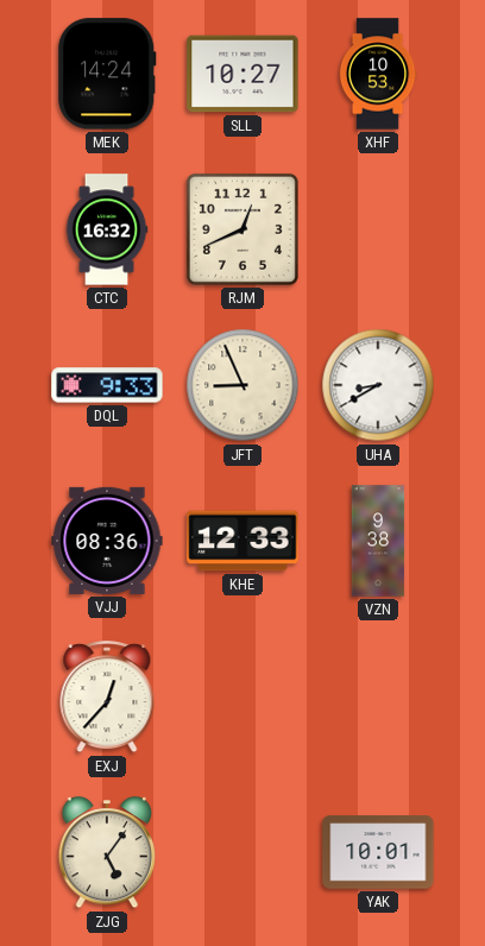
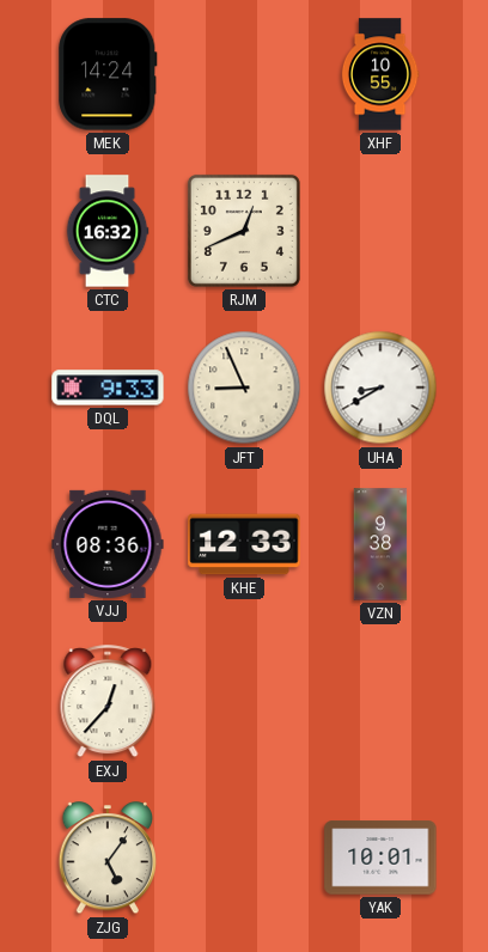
SLL: 10:27 -> none
XHF: 10:53 -> 10:55
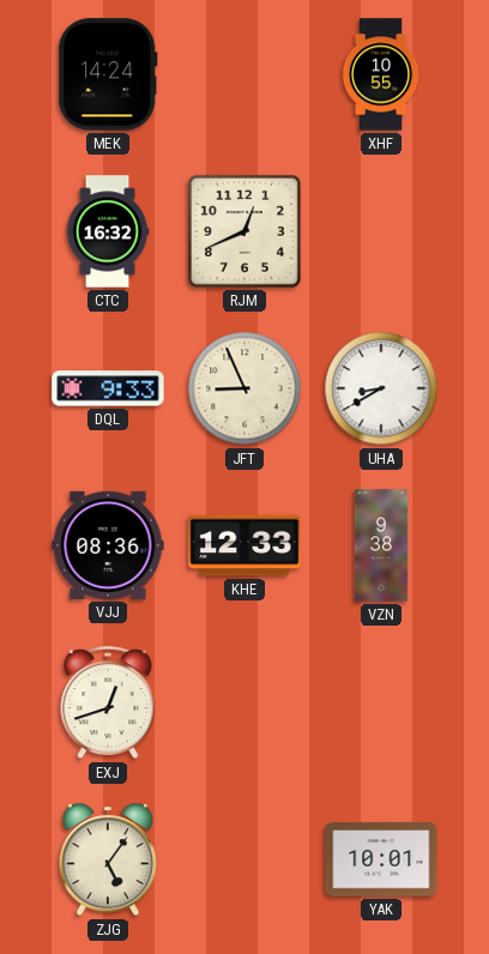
EXJ: 12:37 -> 12:42
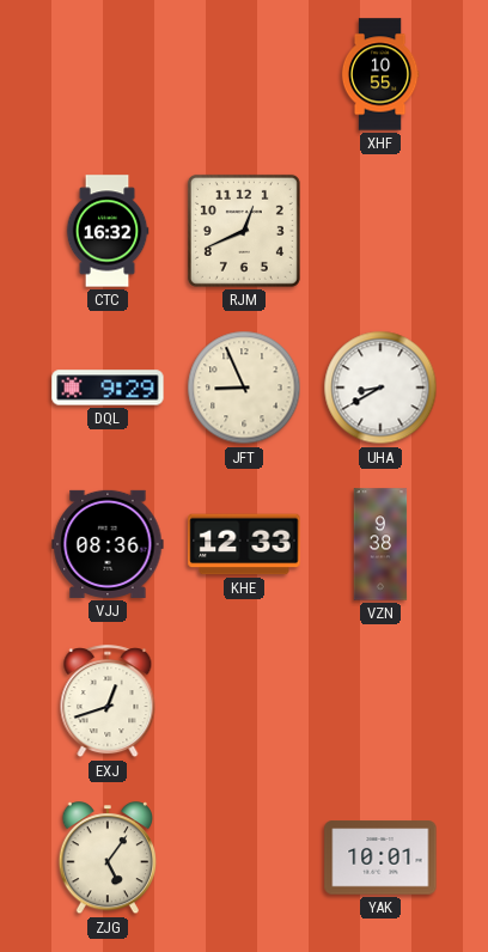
MEK: 14:24 -> none
DQL: 9:33 -> 9:29
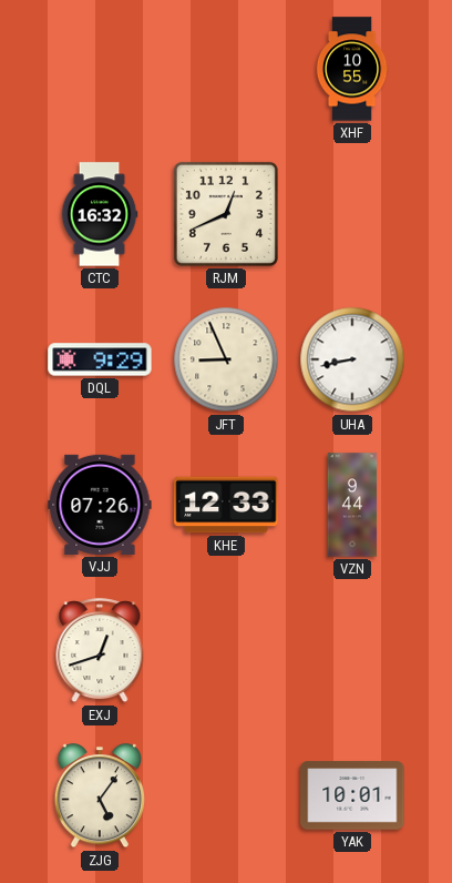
UHA: 8:40 -> 8:43
VJJ: 08:36 -> 07:26
VZN: 9:38 -> 9:44
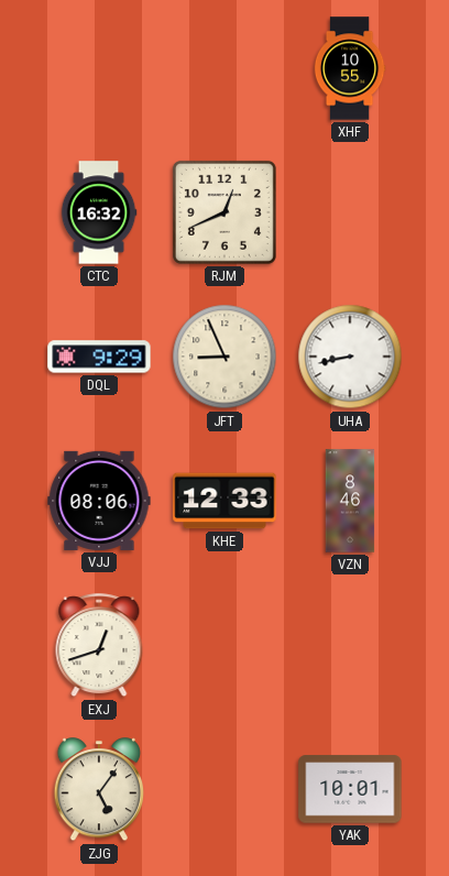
VJJ: 07:26 -> 08:06
VZN: 9:44 -> 8:46
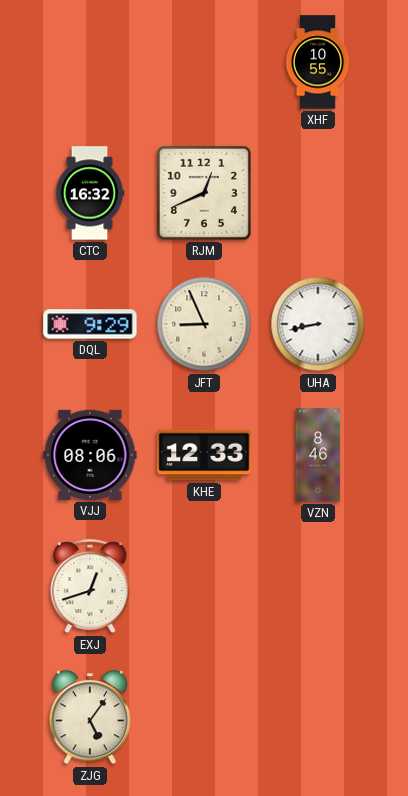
YAK: 10:01 -> none
